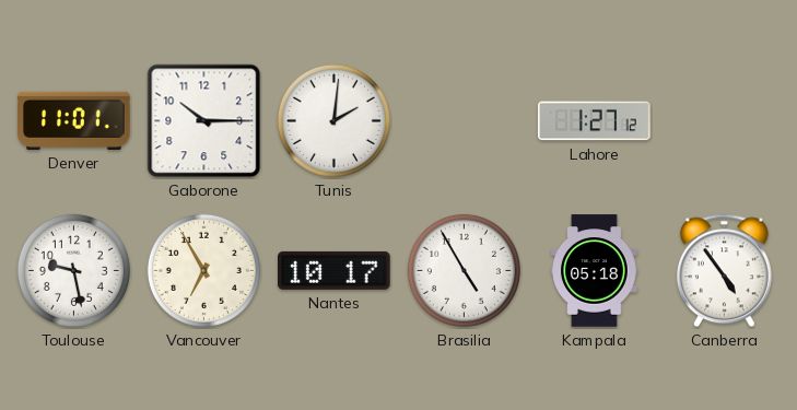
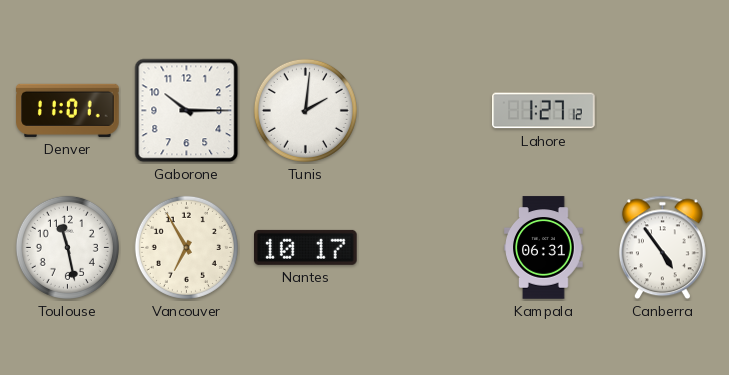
Toulouse: 9:28 -> 11:28
Brasilia: 4:55 -> none
Kampala: 05:18 -> 06:31
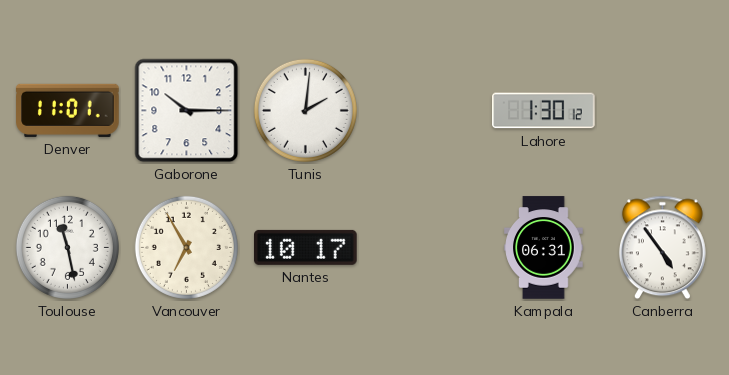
Lahore: 1:27 -> 1:30
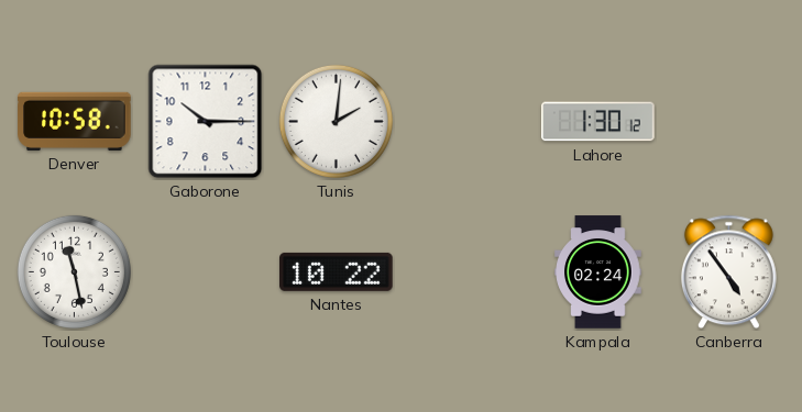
Denver: 11:01 -> 10:58
Vancouver: 6:55 -> none
Nantes: 10:17 -> 10:22
Kampala: 06:31 -> 02:24
